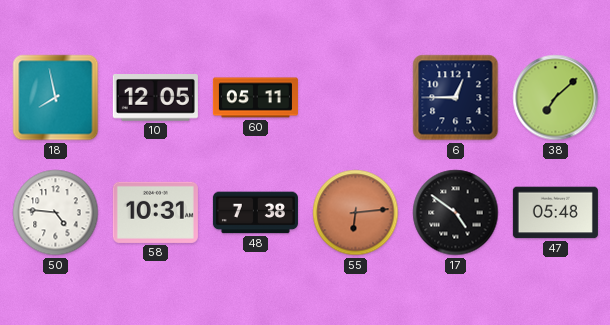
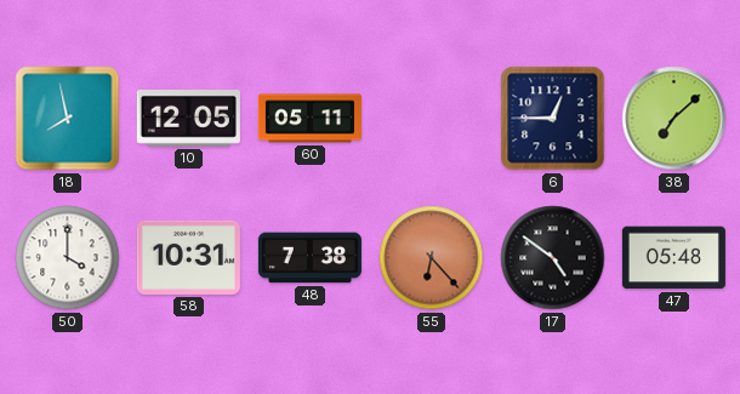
50: 4:46 -> 4:00
55: 6:14 -> 6:23
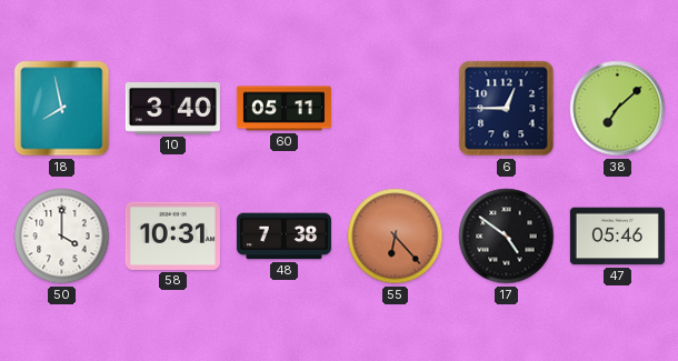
10: 12:05 -> 3:40
47: 05:48 -> 05:46
